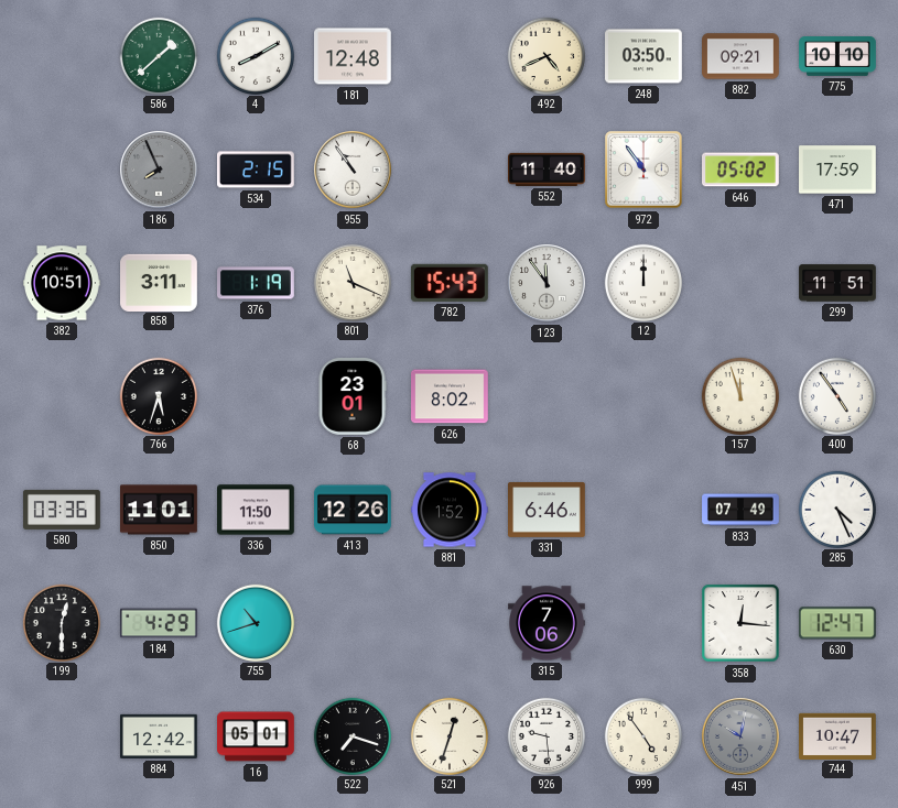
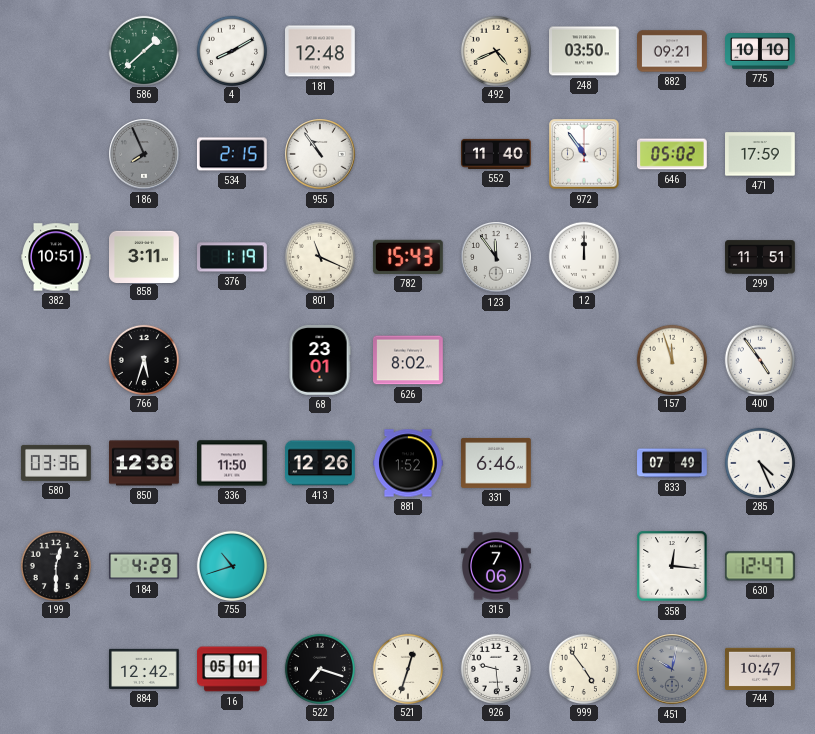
850: 11:01 -> 12:38
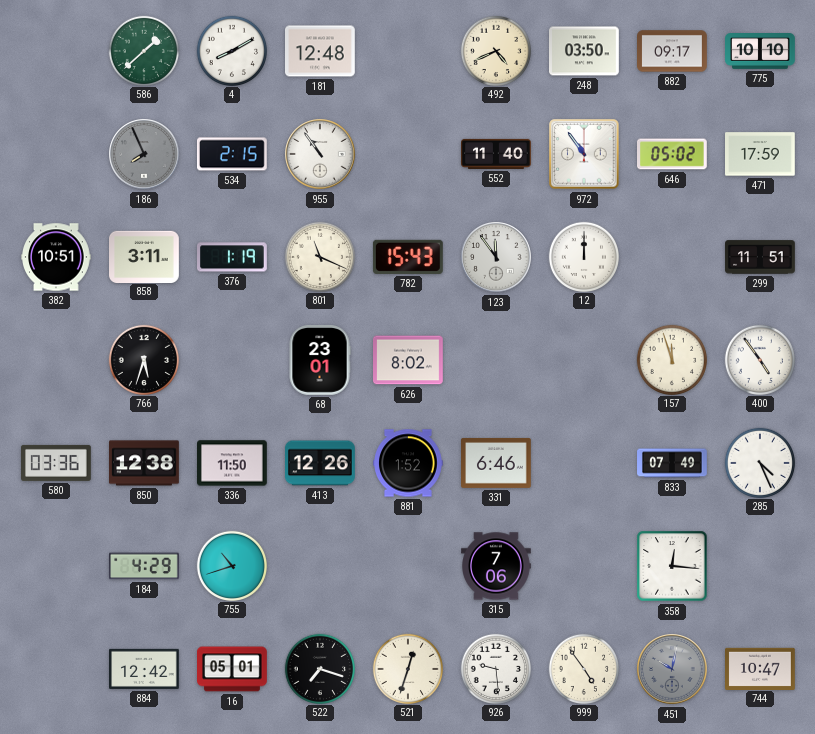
882: 09:21 -> 09:17
199: 12:30 -> none
630: 12:47 -> none
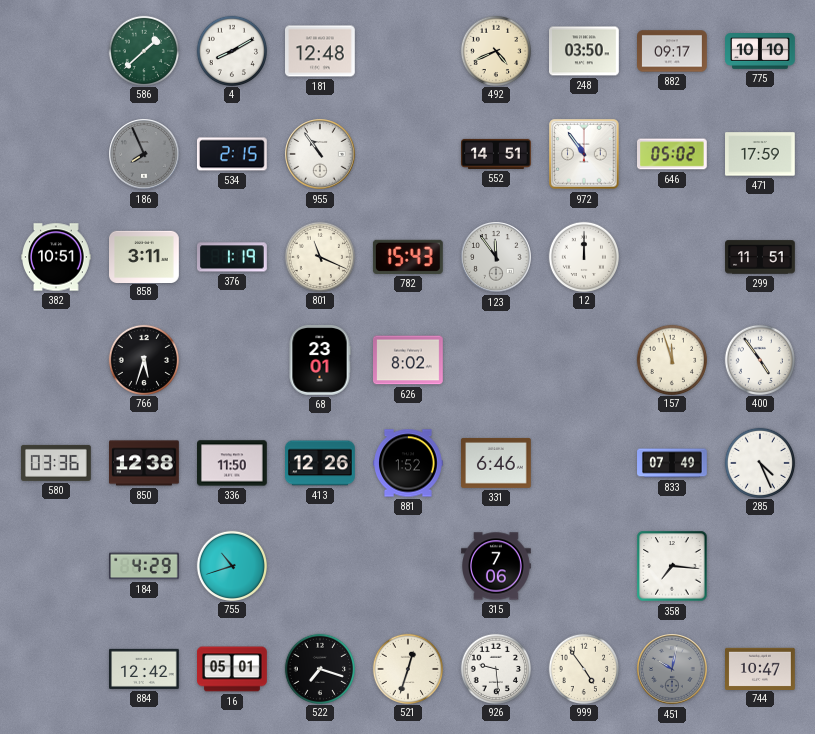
552: 11:40 -> 14:51
358: 12:16 -> 7:16
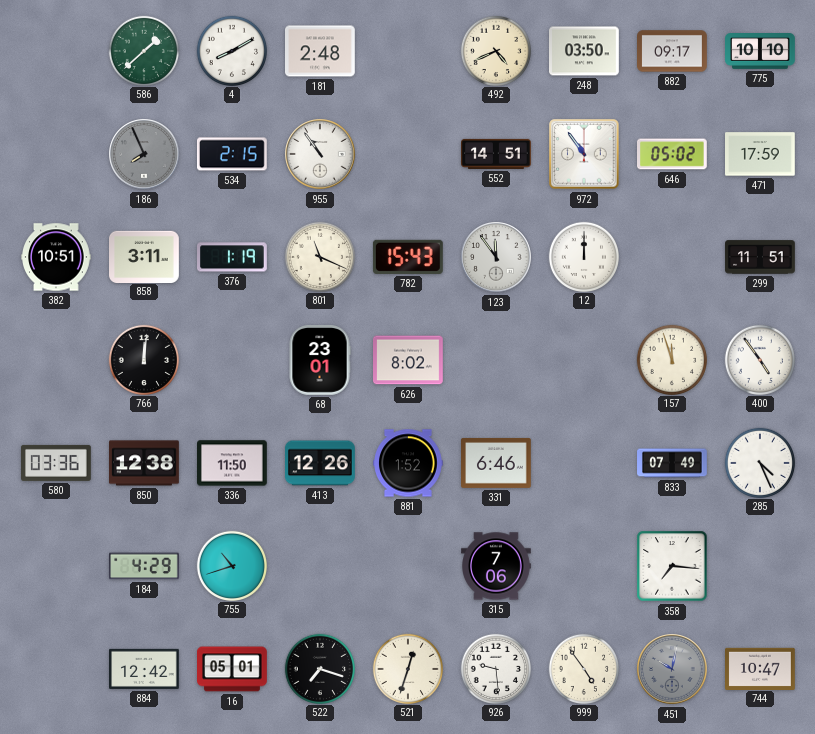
181: 12:48 -> 2:48
766: 5:33 -> 12:01
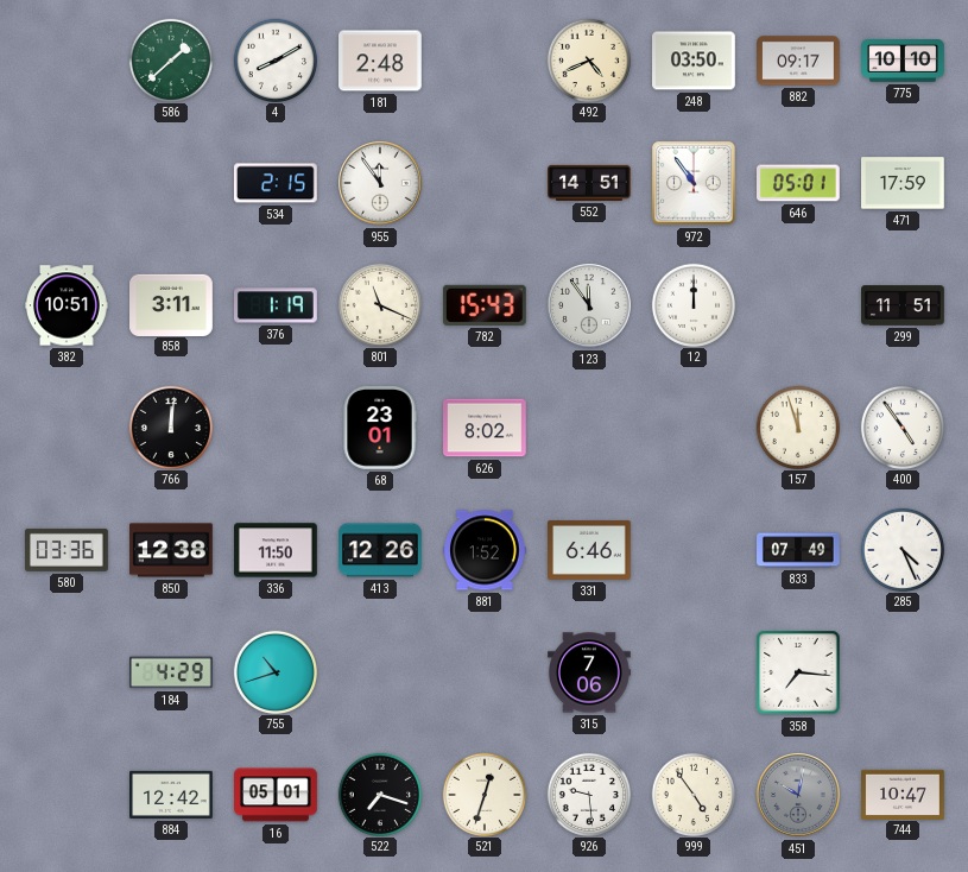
186: 7:56 -> none
955: 10:54 -> 11:54
646: 05:02 -> 05:01
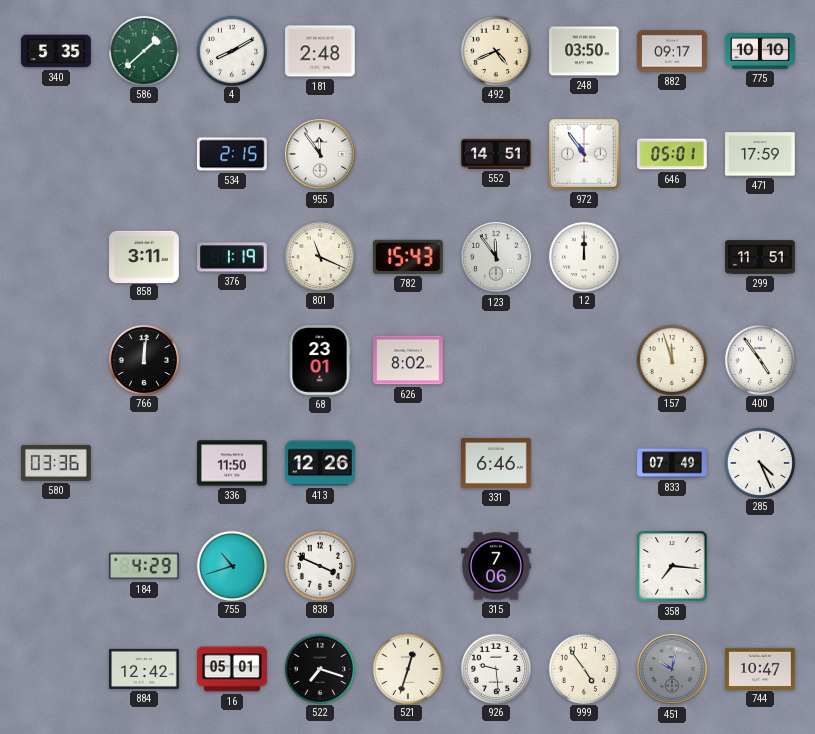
340: none -> 5:35
382: 10:51 -> none
850: 12:38 -> none
881: 1:52 -> none
838: none -> 3:49
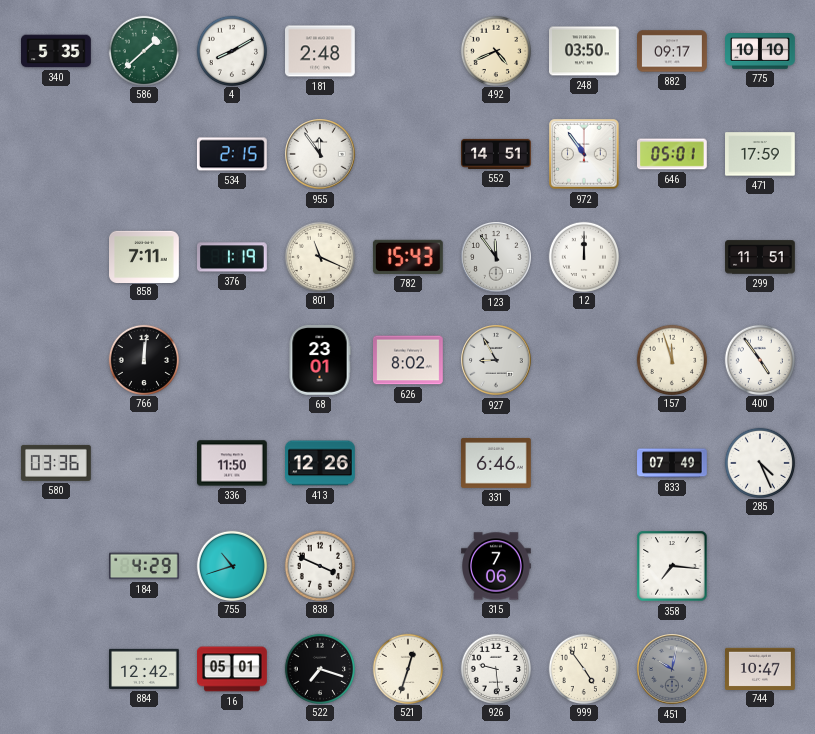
858: 3:11 -> 7:11
927: none -> 8:55
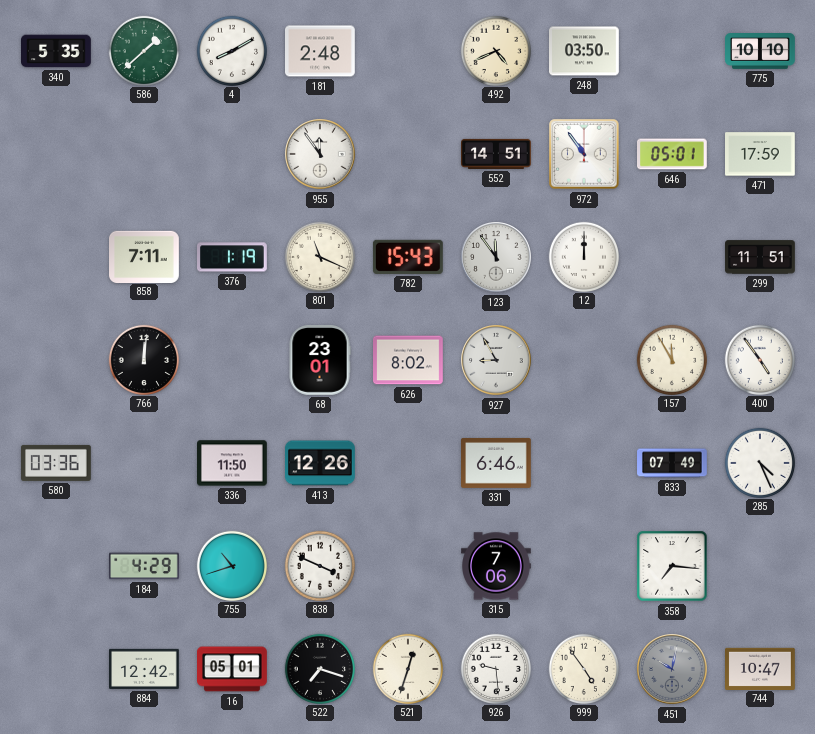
882: 09:17 -> none
534: 2:15 -> none
157: 11:57 -> 11:55
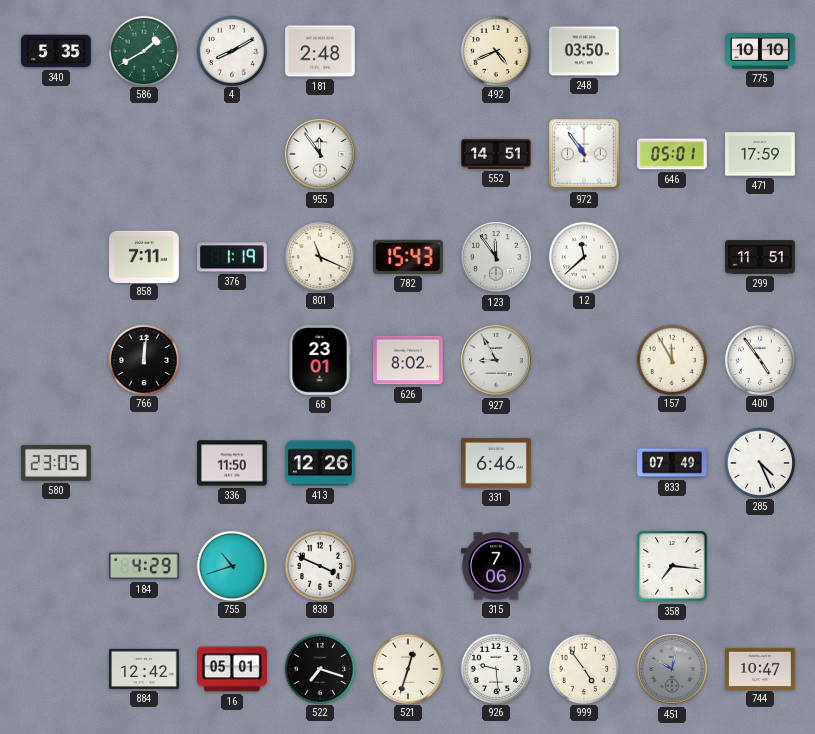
586: 1:38 -> 1:40
12: 12:00 -> 11:38
580: 03:36 -> 23:05
